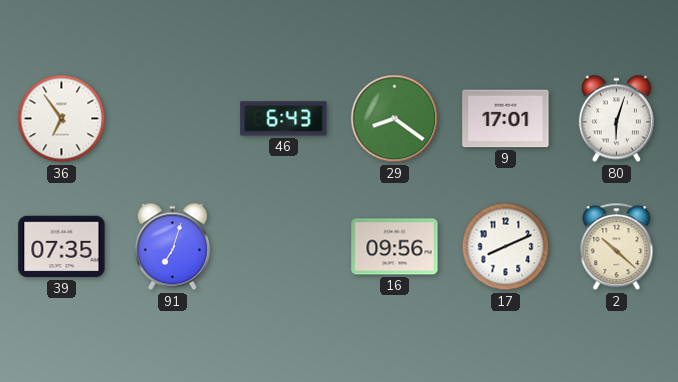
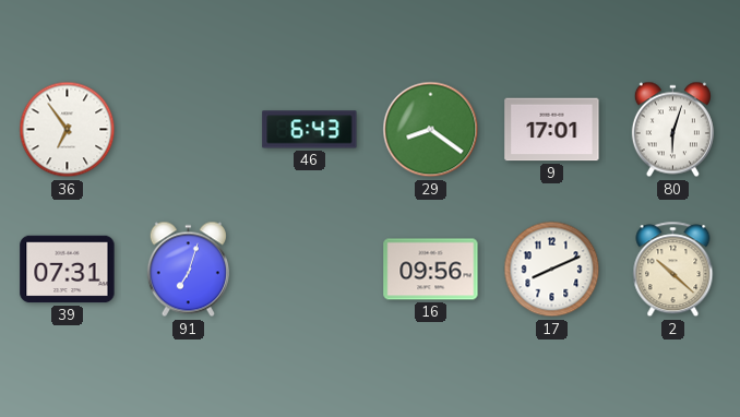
39: 07:35 -> 07:31
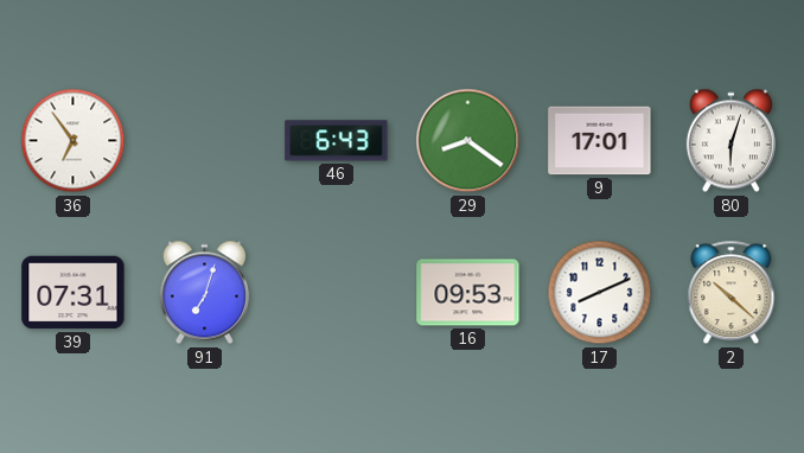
16: 09:56 -> 09:53
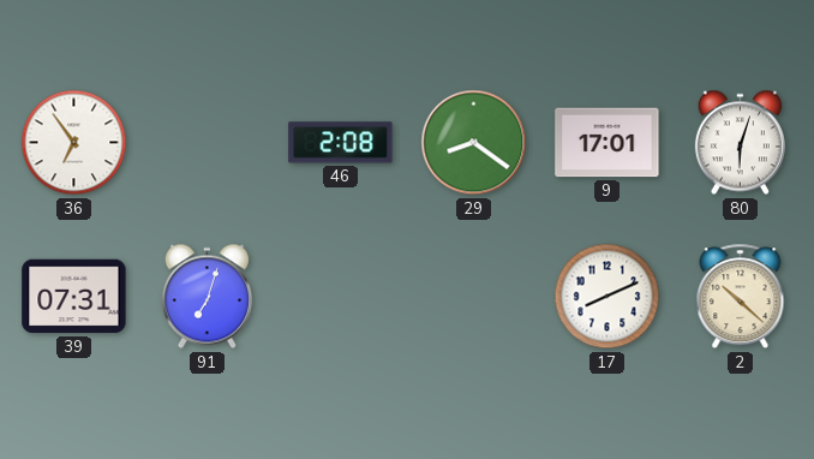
46: 6:43 -> 2:08
16: 09:53 -> none
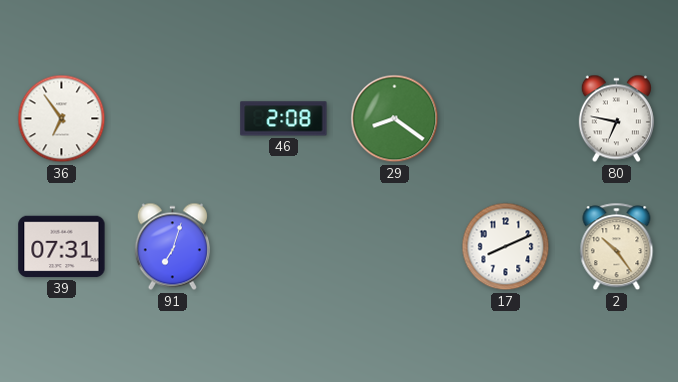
9: 17:01 -> none
80: 6:03 -> 6:47
2: 10:22 -> 10:24
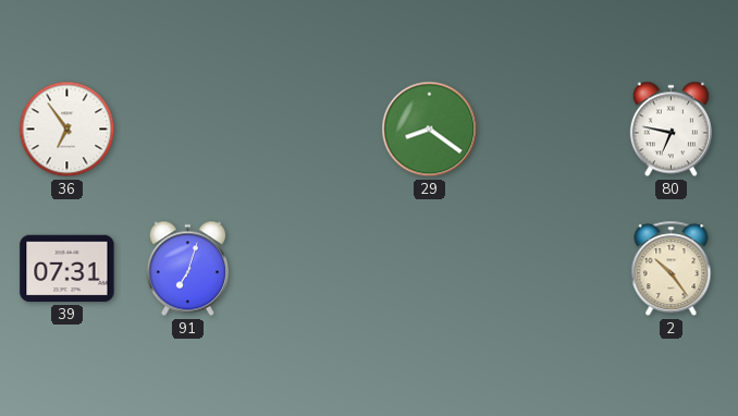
46: 2:08 -> none
17: 8:11 -> none
